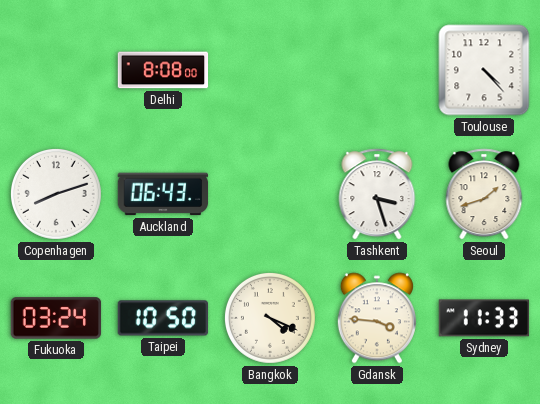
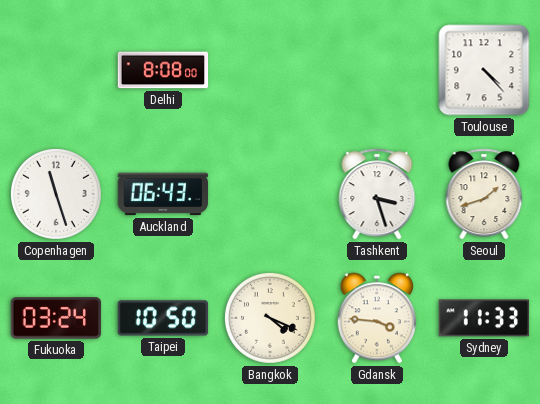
Copenhagen: 8:12 -> 11:27
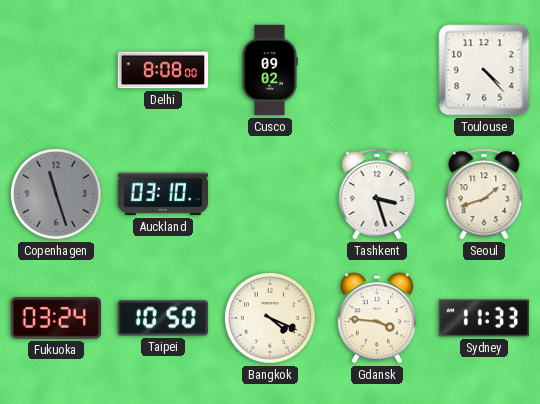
Cusco: none -> 09:02
Copenhagen dial: white -> grey
Auckland: 06:43 -> 03:10
